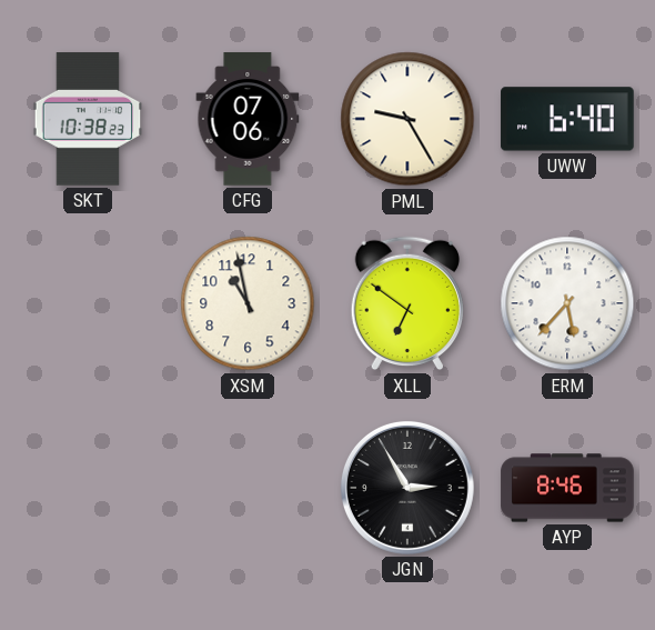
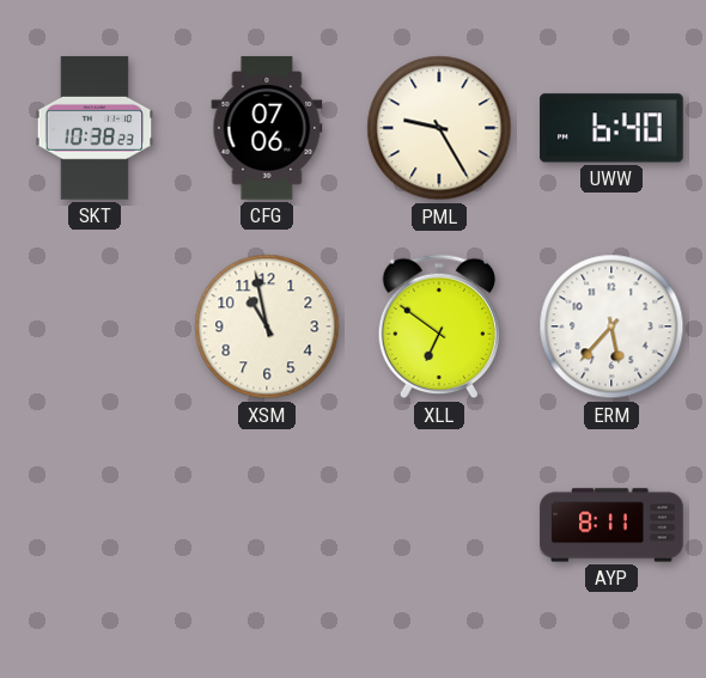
JGN: 2:55 -> none
AYP: 8:46 -> 8:11
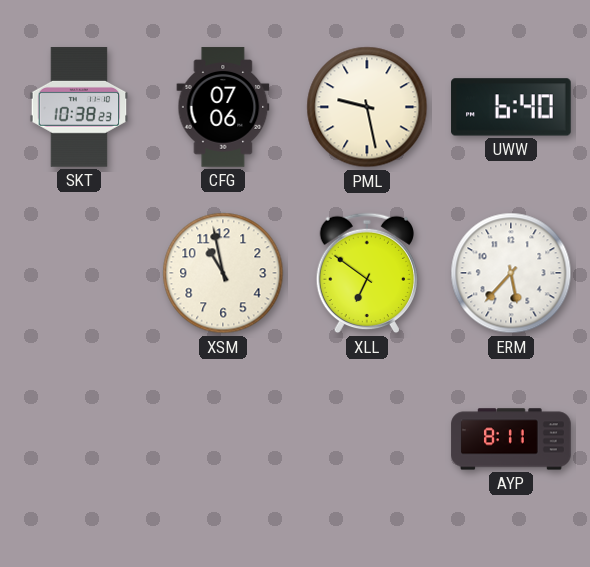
PML: 9:25 -> 9:28
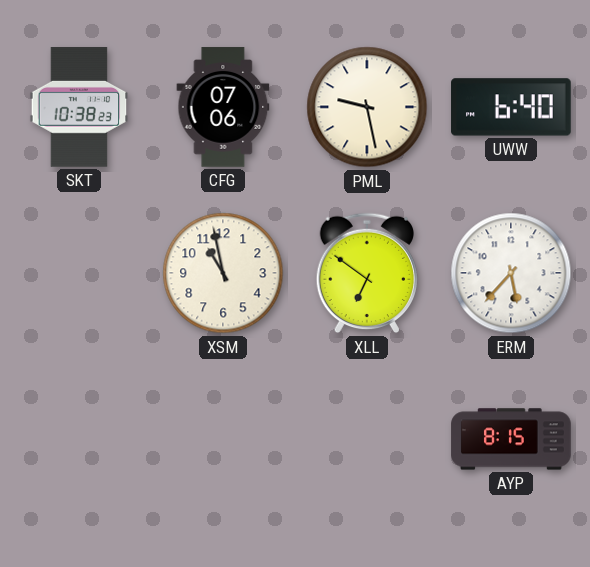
AYP: 8:11 -> 8:15
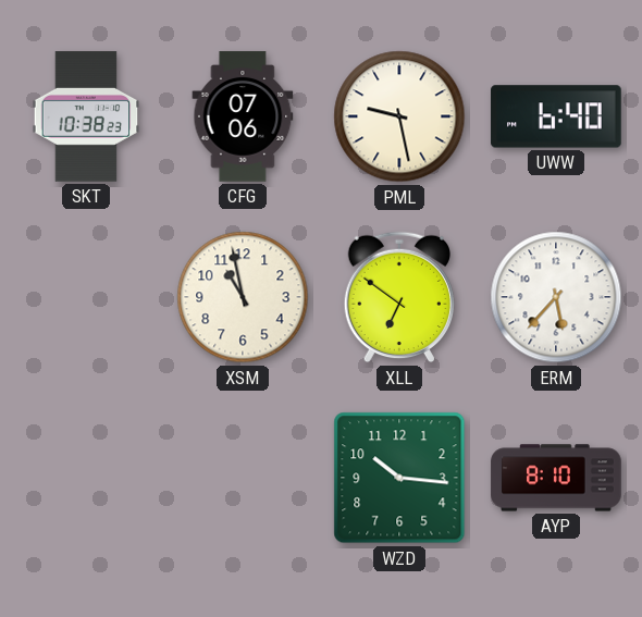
WZD: none -> 10:16
AYP: 8:15 -> 8:10
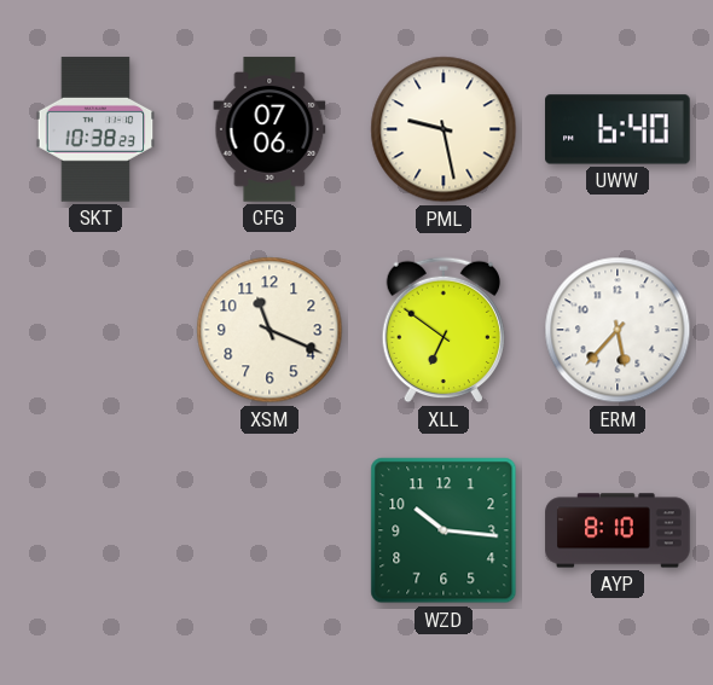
XSM: 10:58 -> 11:19
